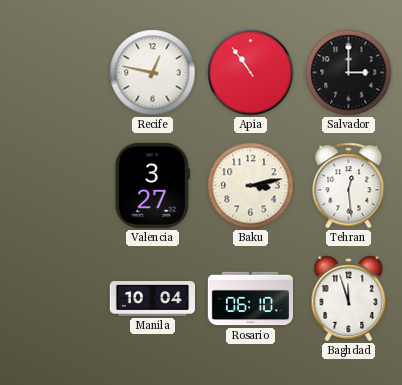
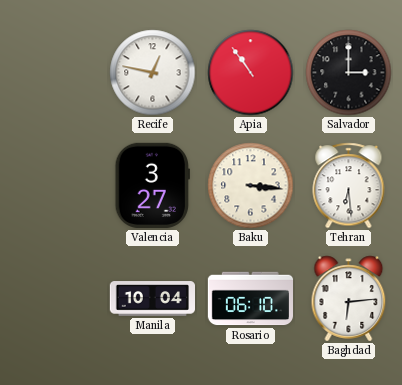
Baku: 3:13 -> 3:16
Tehran: 12:29 -> 6:29
Baghdad: 11:57 -> 6:14
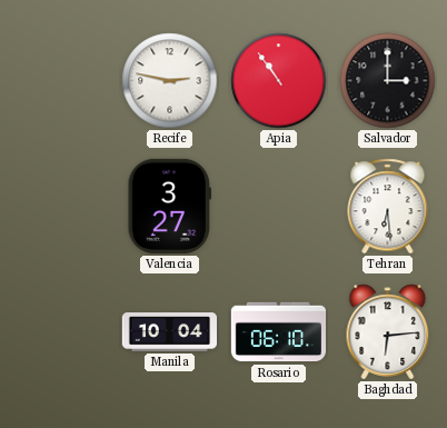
Recife: 12:47 -> 2:47
Baku: 3:16 -> none
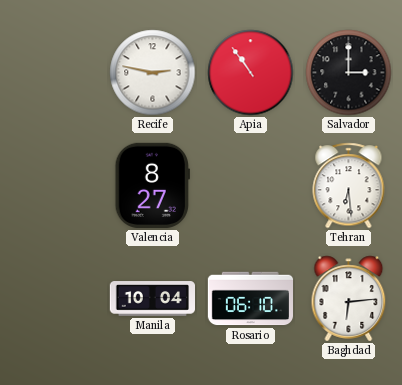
Valencia: 3:27 -> 8:27
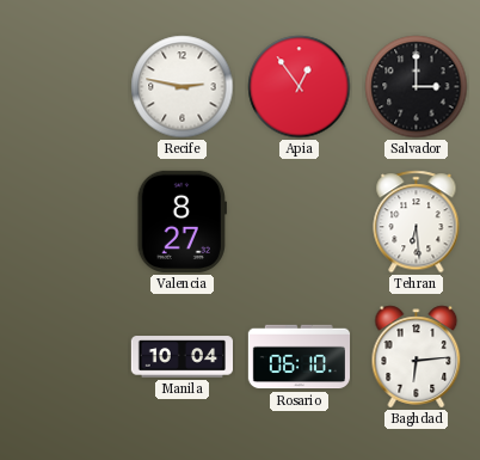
Apia: 10:54 -> 12:54
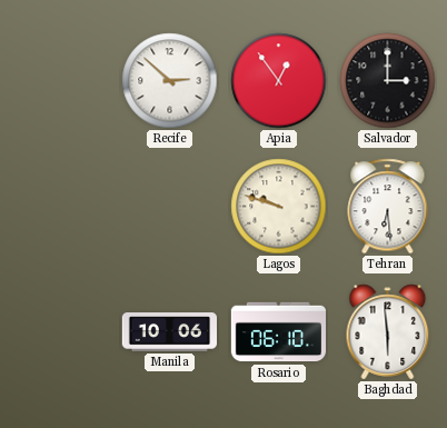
Recife: 2:47 -> 2:52
Valencia: 8:27 -> none
Lagos: none -> 9:48
Manila: 10:04 -> 10:06
Baghdad: 6:14 -> 5:59
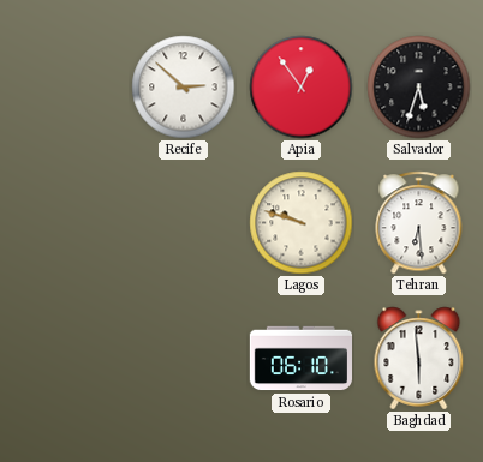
Salvador: 3:00 -> 5:33
Manila: 10:06 -> none
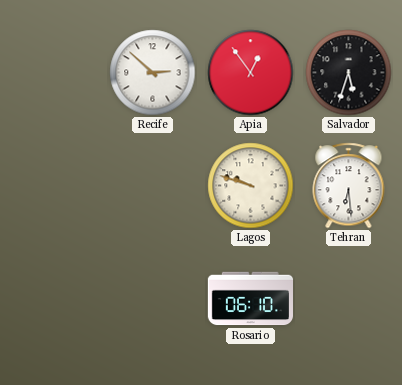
Baghdad: 5:59 -> none
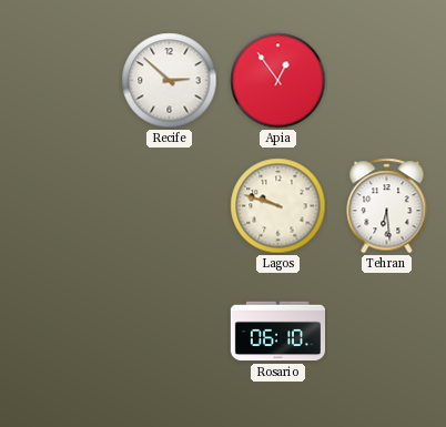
Salvador: 5:33 -> none
